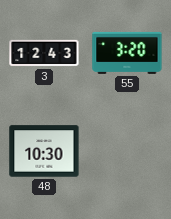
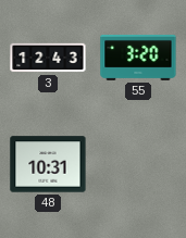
48: 10:30 -> 10:31
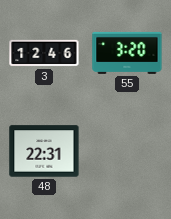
3: 12:43 -> 12:46
48: 10:31 -> 22:31
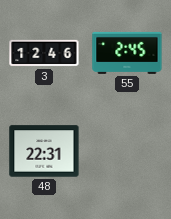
55: 3:20 -> 2:45
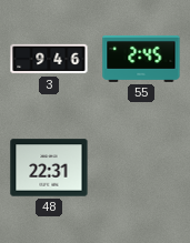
3: 12:46 -> 9:46
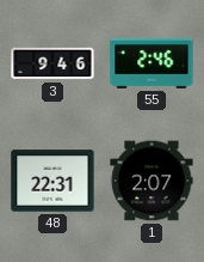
55: 2:45 -> 2:46
1: none -> 2:07
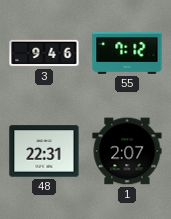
55: 2:46 -> 7:12
